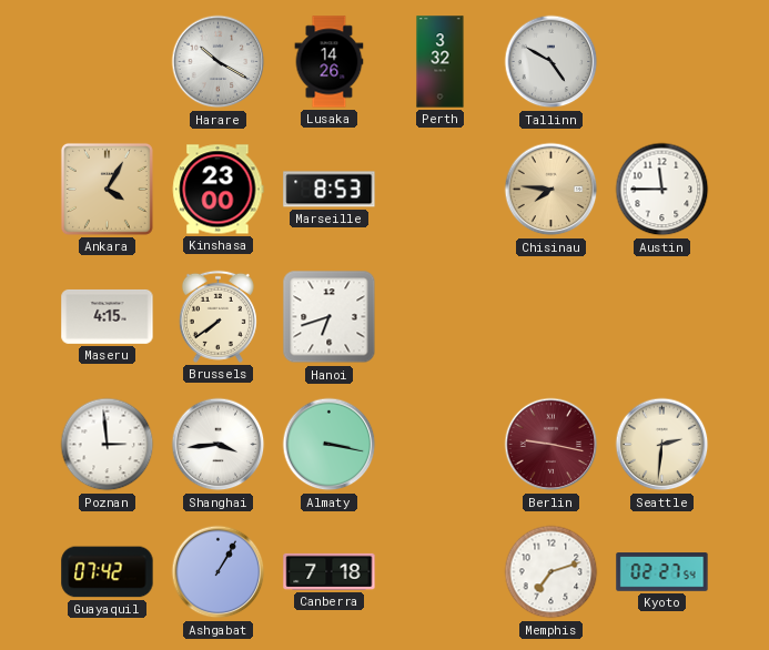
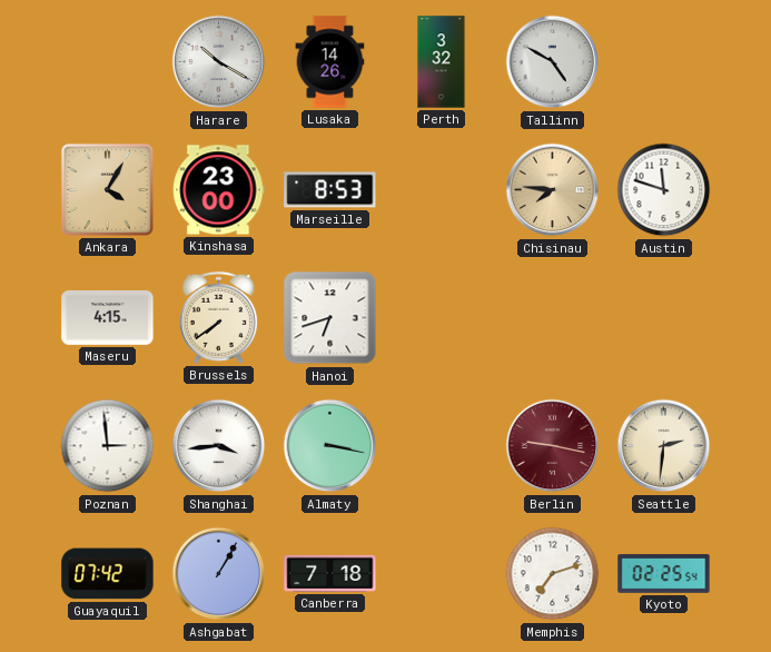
Austin: 11:45 -> 11:48
Kyoto: 02:27 -> 02:25
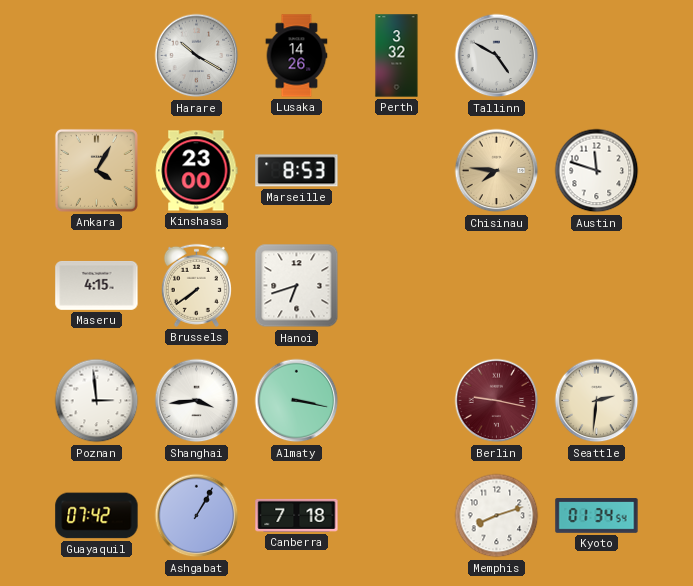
Memphis: 7:12 -> 8:12
Kyoto: 02:25 -> 01:34
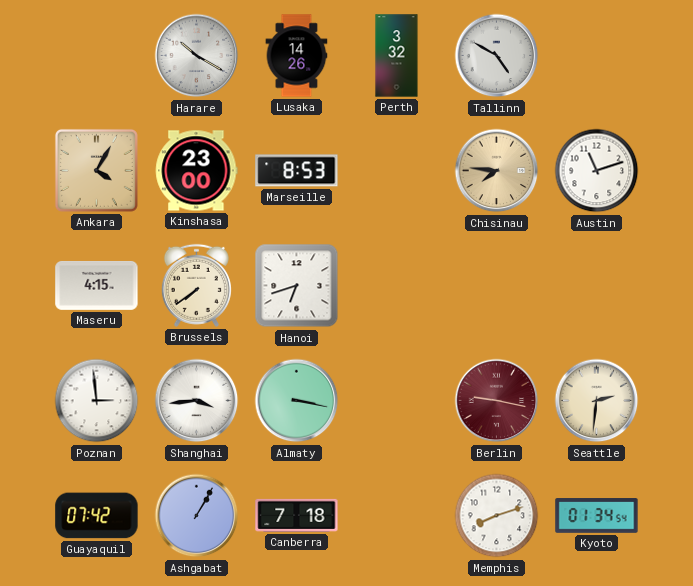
Austin: 11:48 -> 11:12
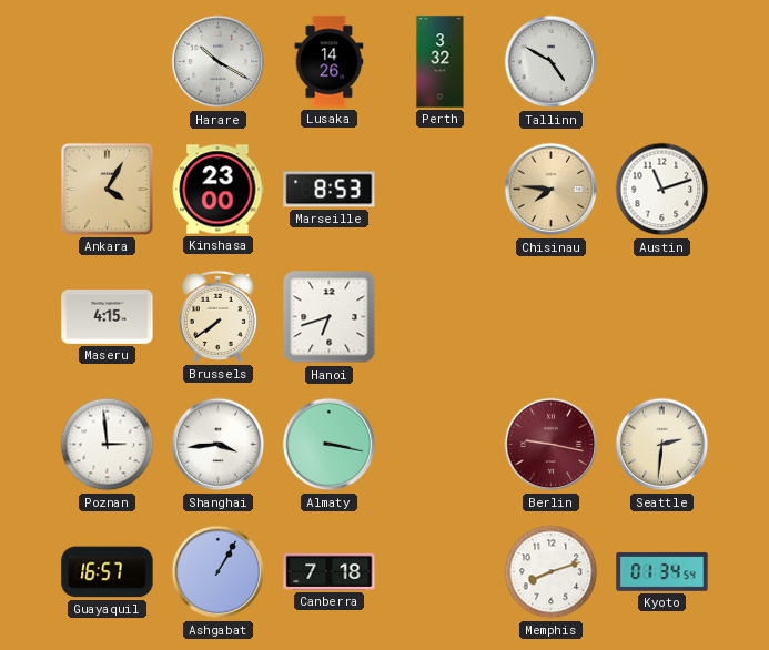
Guayaquil: 07:42 -> 16:57
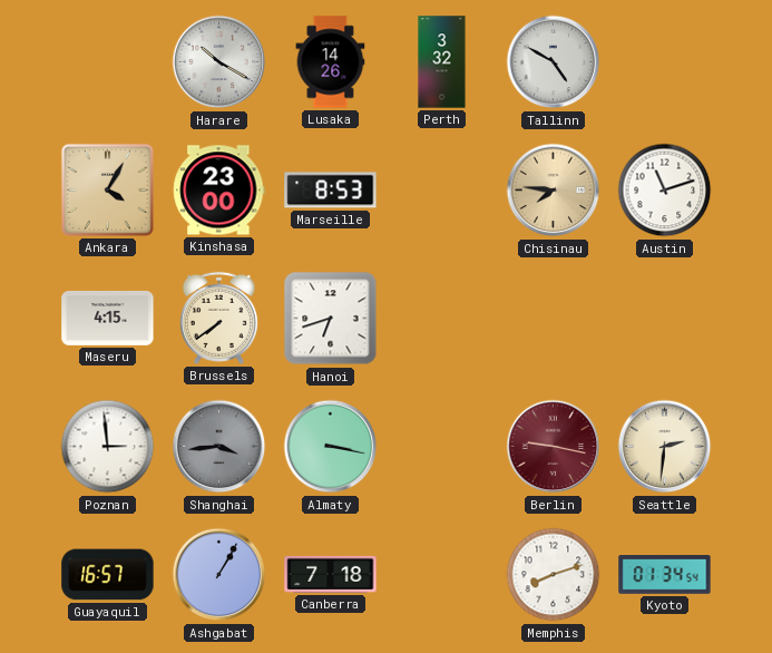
Shanghai dial: white -> grey
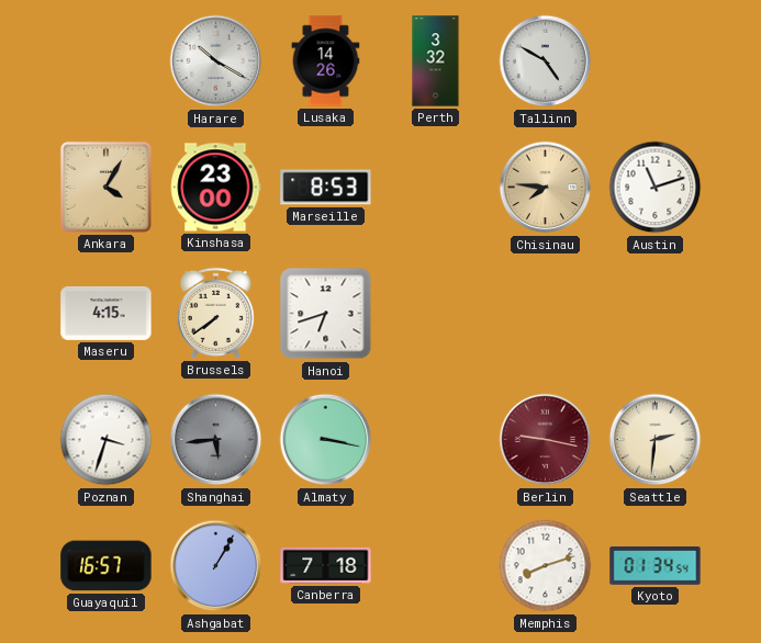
Poznan: 2:59 -> 3:33
Shanghai: 3:44 -> 5:44
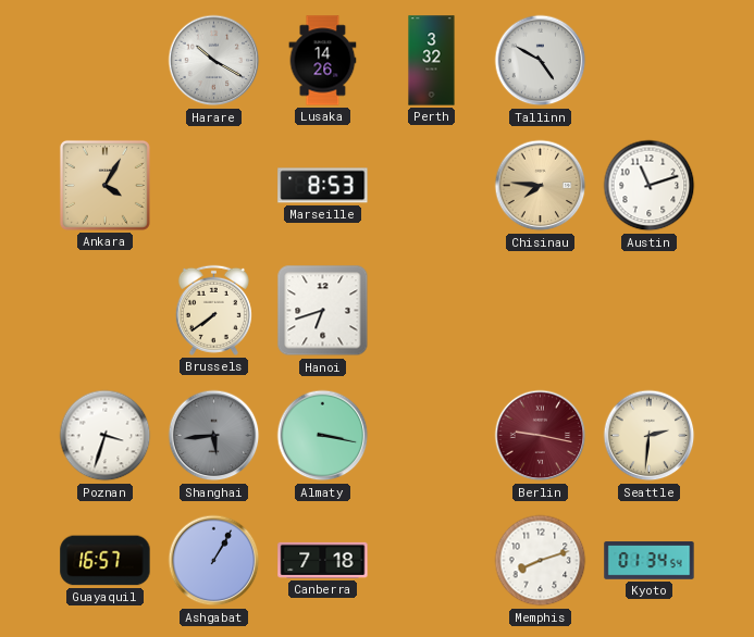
Kinshasa: 23:00 -> none
Maseru: 4:15 -> none
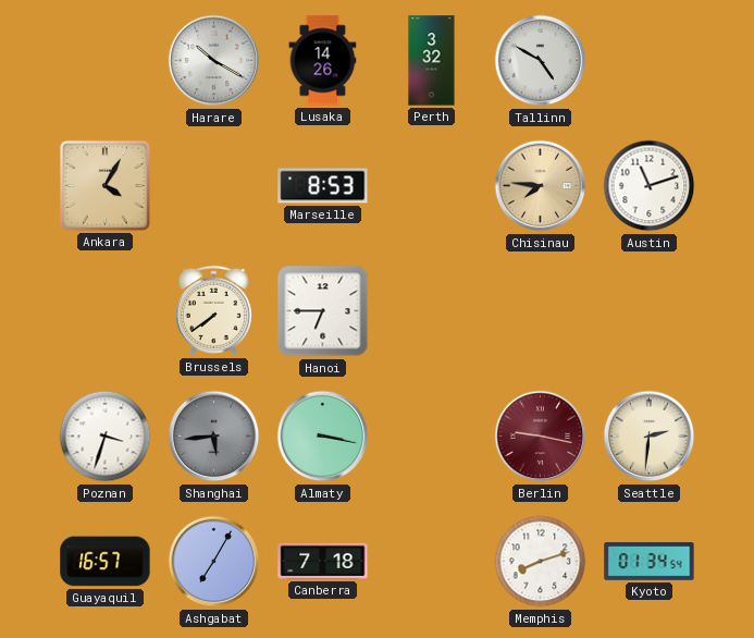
Hanoi: 6:42 -> 6:45
Ashgabat: 1:05 -> 7:05
